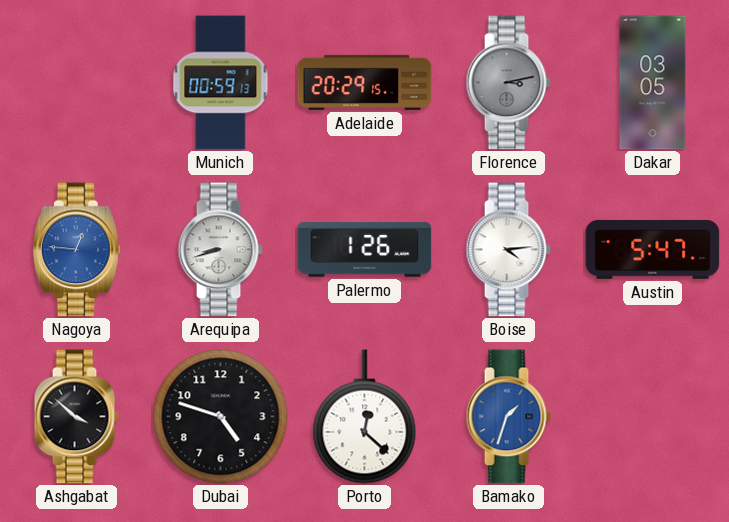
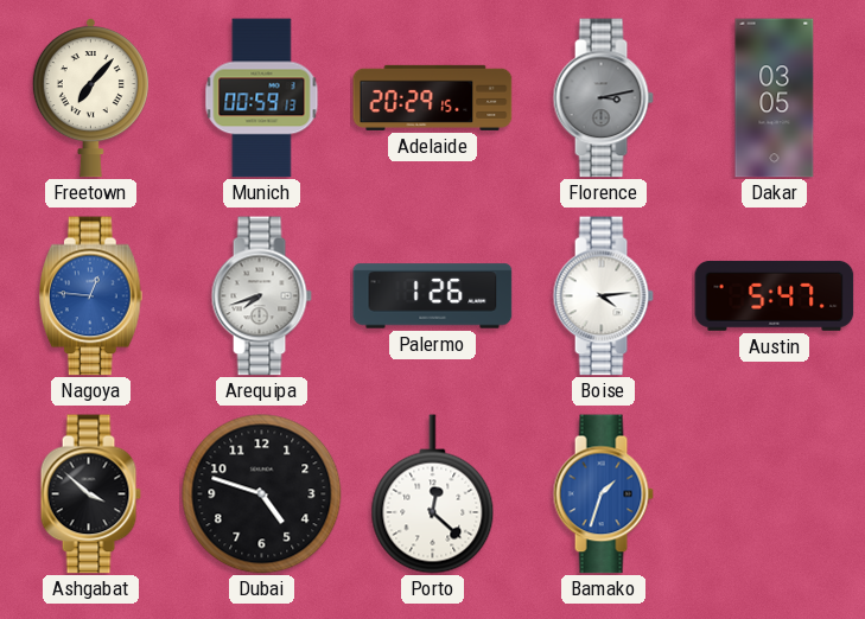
Freetown: none -> 7:07
Arequipa: 8:42 -> 7:42
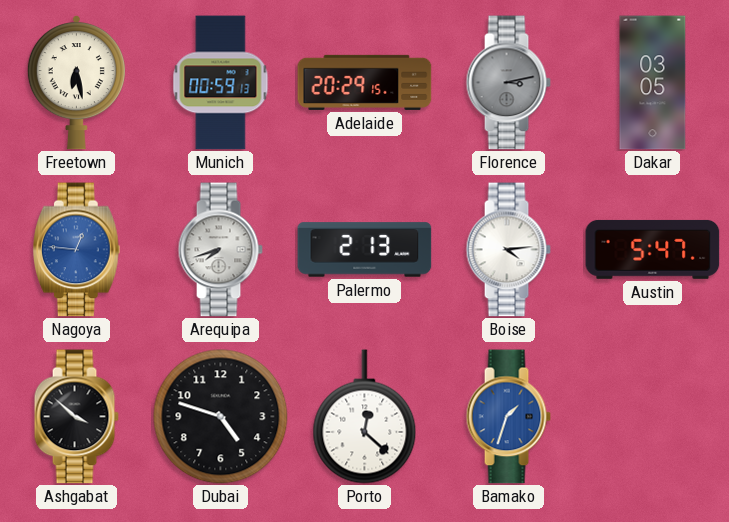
Freetown: 7:07 -> 6:28
Palermo: 1:26 -> 2:13
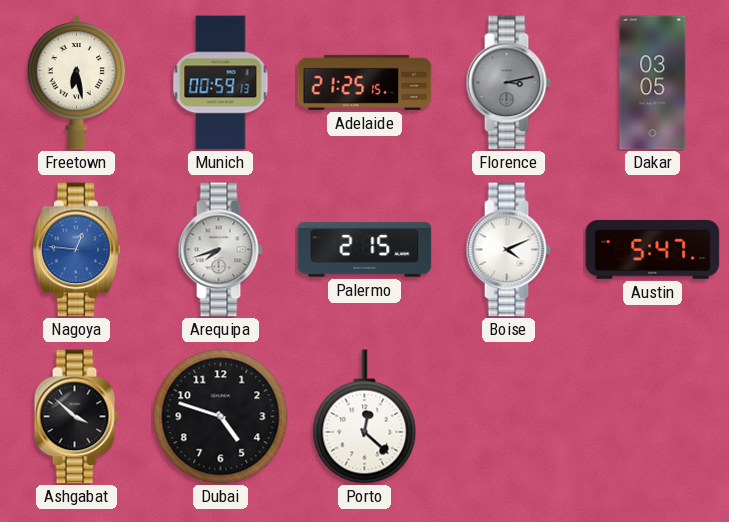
Adelaide: 20:29 -> 21:25
Palermo: 2:13 -> 2:15
Boise: 4:14 -> 4:11
Bamako: 1:33 -> none
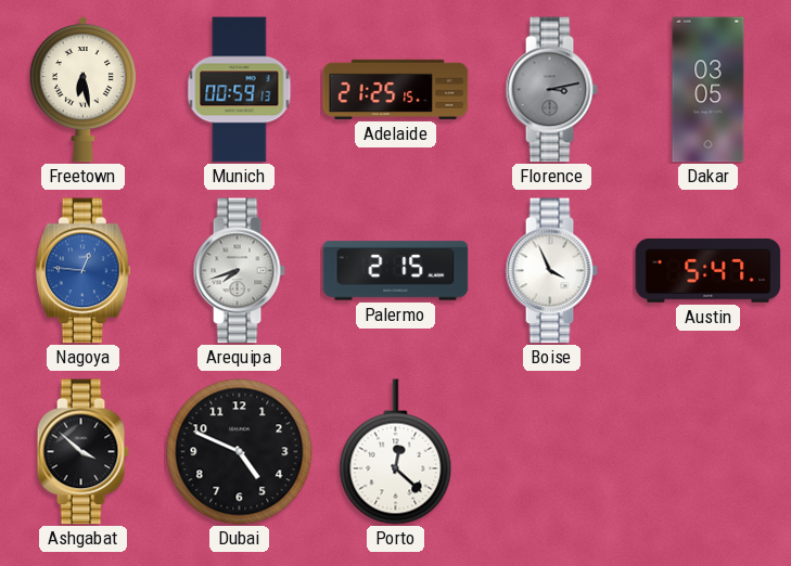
Boise: 4:11 -> 3:56
Dubai: 4:48 -> 4:49
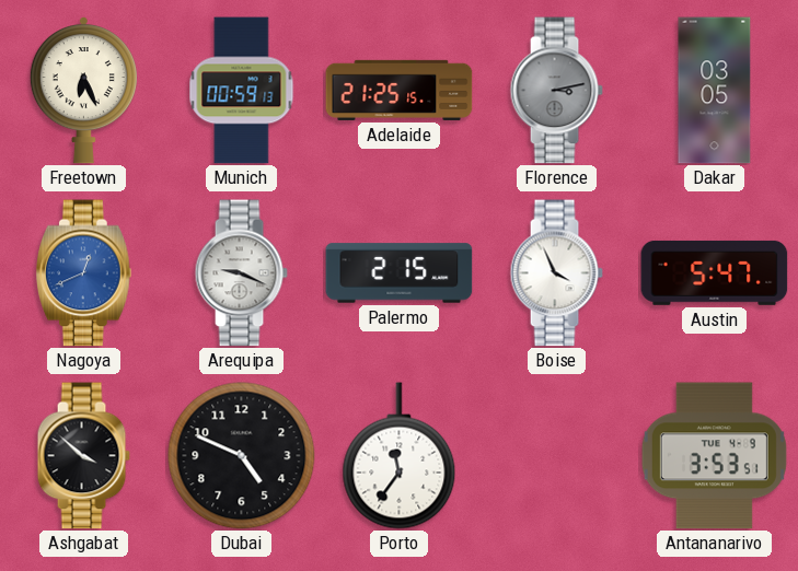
Freetown: 6:28 -> 6:26
Nagoya: 12:46 -> 12:41
Arequipa: 7:42 -> 9:19
Porto: 12:22 -> 11:36
Antananarivo: none -> 3:53
